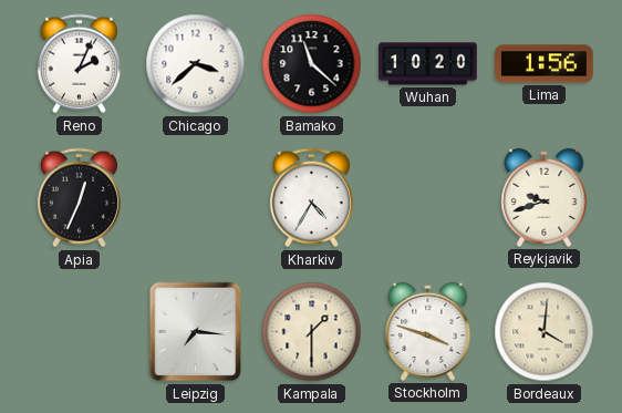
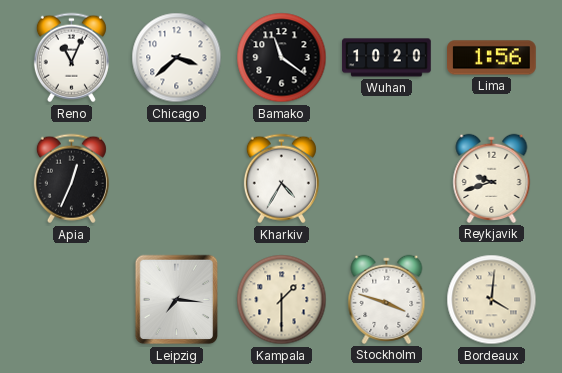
Reno: 2:04 -> 11:04
Bamako: 11:22 -> 11:21
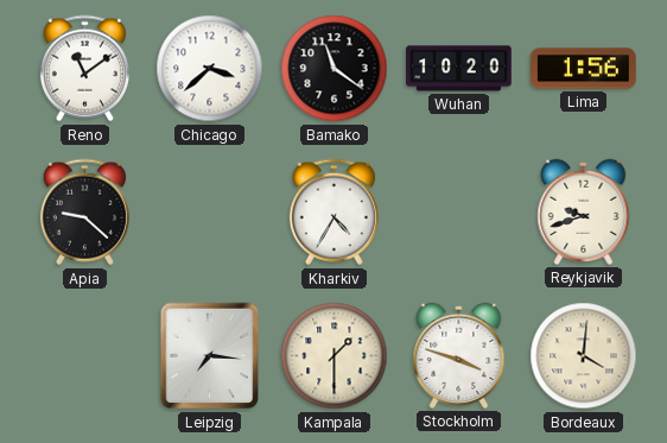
Reno: 11:04 -> 11:09
Apia: 12:34 -> 9:22
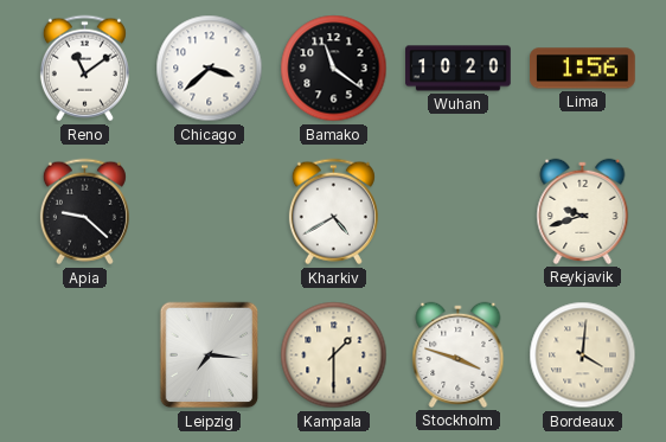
Kharkiv: 4:35 -> 4:40
